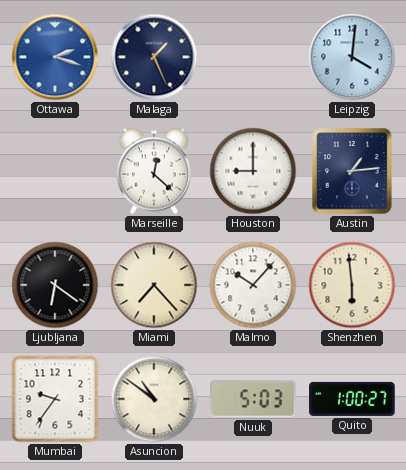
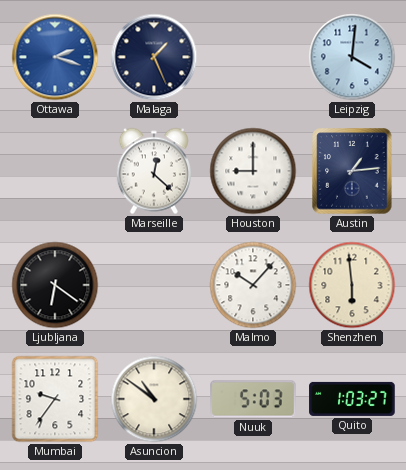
Miami: 7:23 -> none
Quito: 1:00 -> 1:03
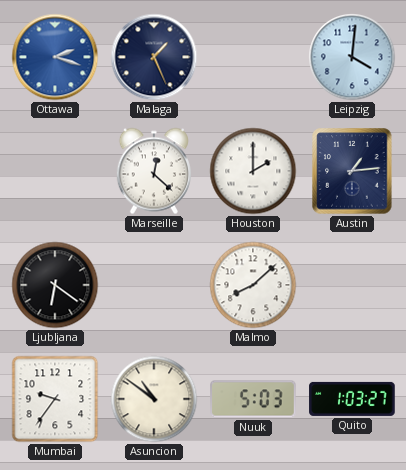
Houston: 9:00 -> 2:00
Malmo: 10:07 -> 8:08
Shenzhen: 5:59 -> none
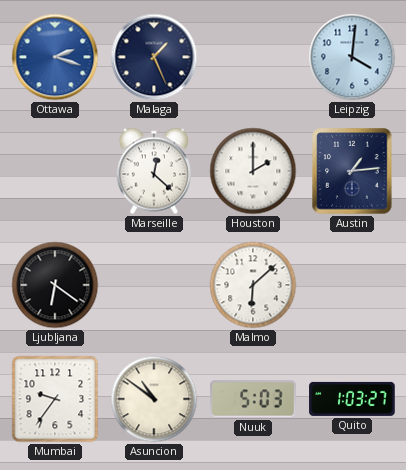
Malmo: 8:08 -> 6:08
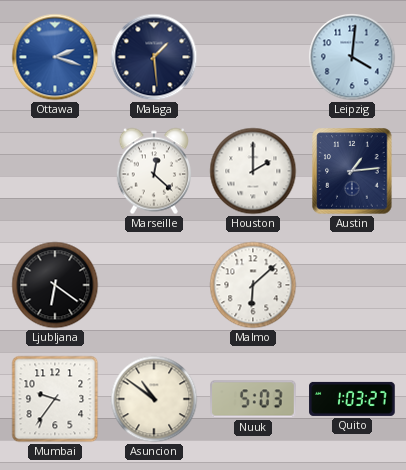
Malaga: 1:26 -> 1:29
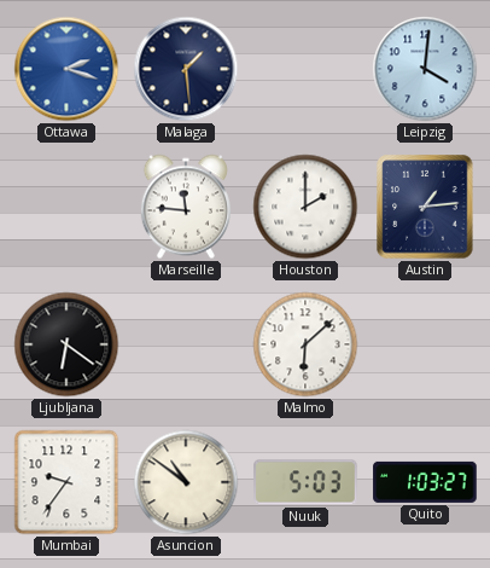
Marseille: 12:22 -> 11:46
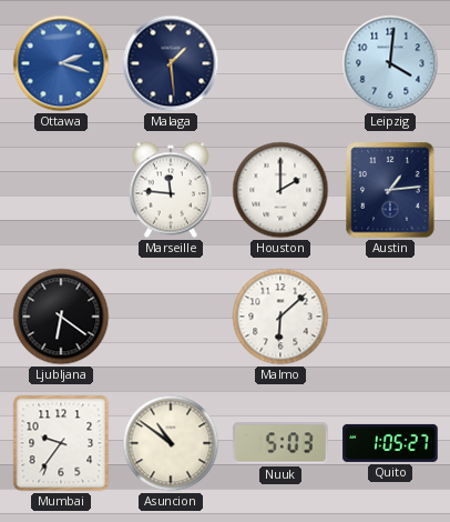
Quito: 1:03 -> 1:05
